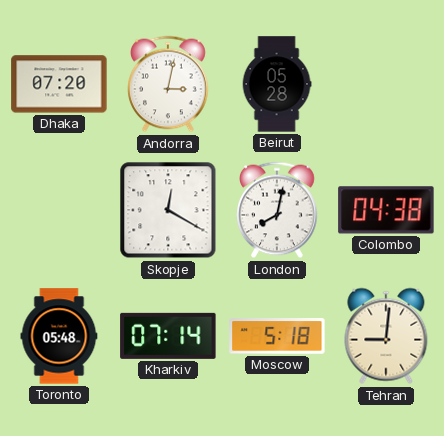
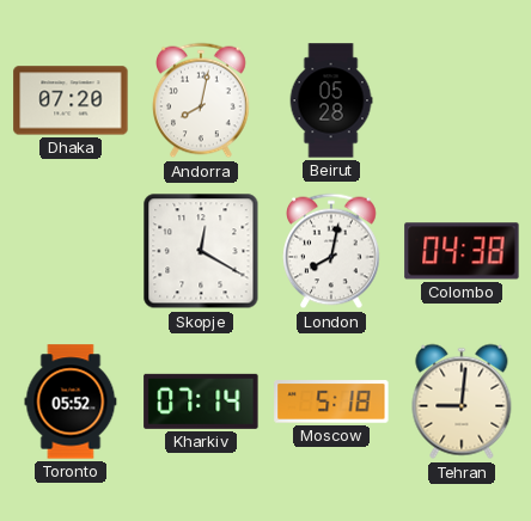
Andorra: 3:02 -> 8:02
Toronto: 05:48 -> 05:52
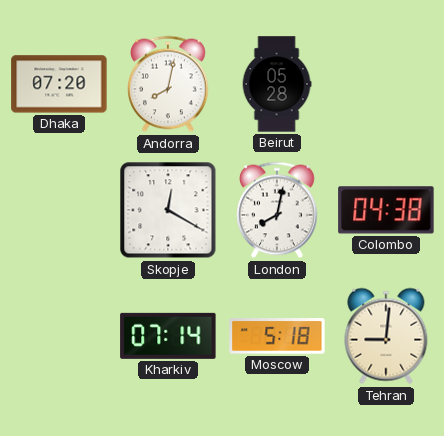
Toronto: 05:52 -> none
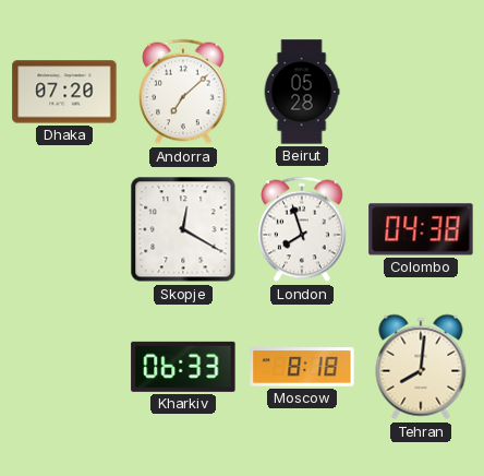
Andorra: 8:02 -> 7:08
London: 8:02 -> 7:57
Kharkiv: 07:14 -> 06:33
Moscow: 5:18 -> 8:18
Tehran: 9:01 -> 8:01
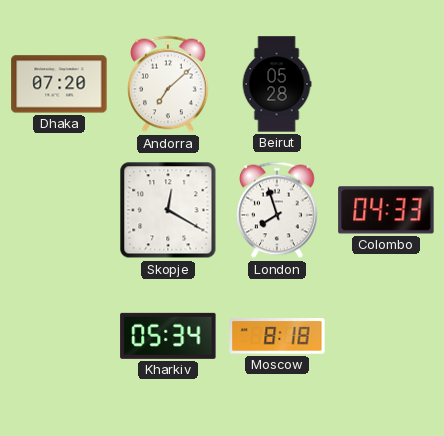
Colombo: 04:38 -> 04:33
Kharkiv: 06:33 -> 05:34
Tehran: 8:01 -> none
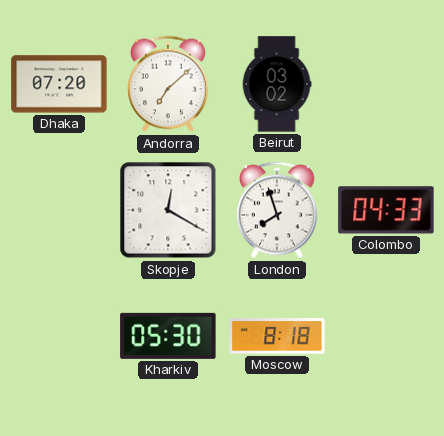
Beirut: 05:28 -> 03:02
Kharkiv: 05:34 -> 05:30
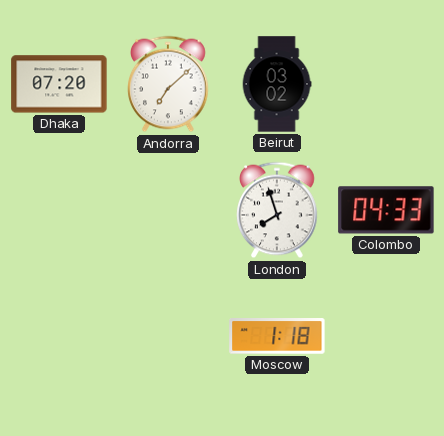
Skopje: 12:20 -> none
Kharkiv: 05:30 -> none
Moscow: 8:18 -> 1:18
